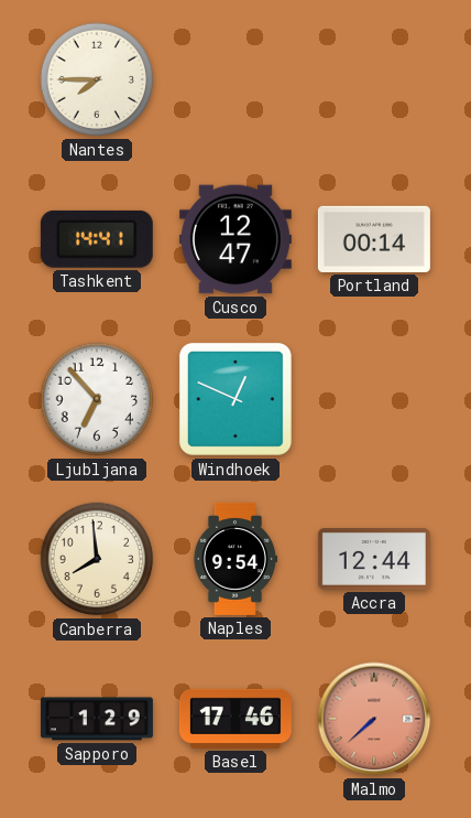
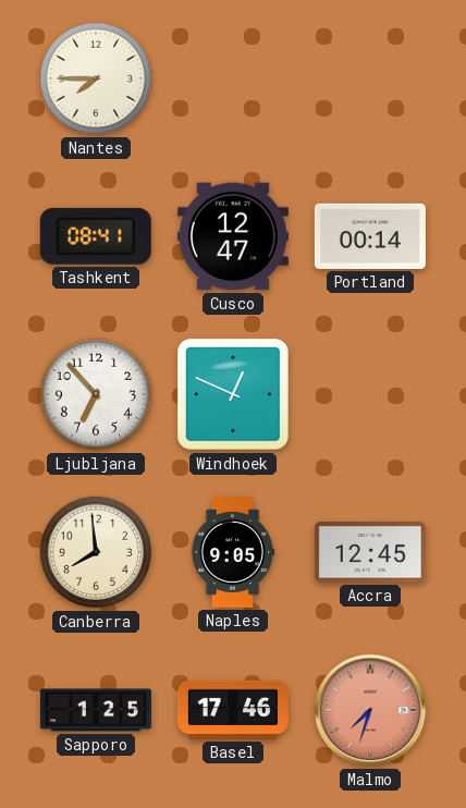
Tashkent: 14:41 -> 08:41
Naples: 9:54 -> 9:05
Accra: 12:44 -> 12:45
Sapporo: 1:29 -> 1:25
Malmo: 7:38 -> 7:33
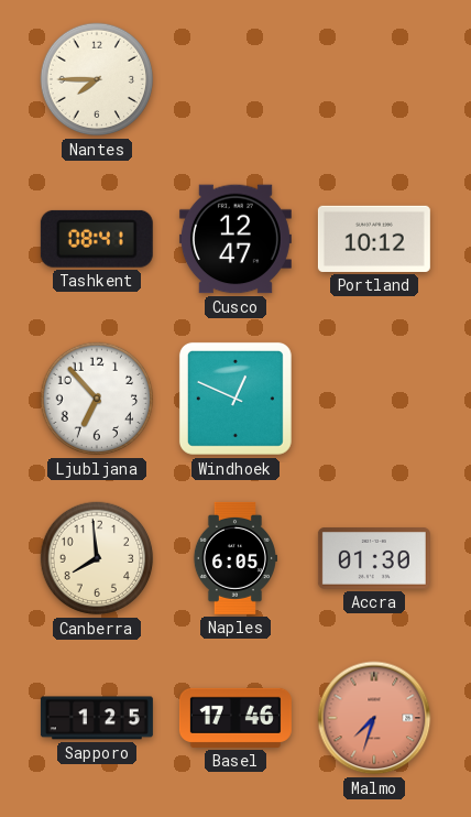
Portland: 00:14 -> 10:12
Naples: 9:05 -> 6:05
Accra: 12:45 -> 01:30
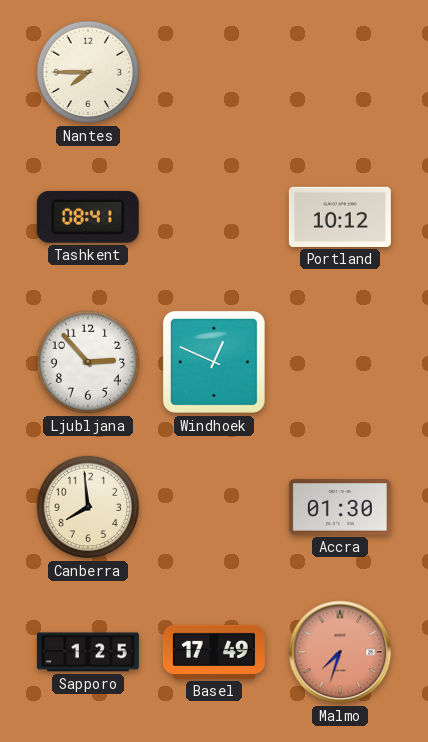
Cusco: 12:47 -> none
Ljubljana: 6:53 -> 2:53
Naples: 6:05 -> none
Basel: 17:46 -> 17:49
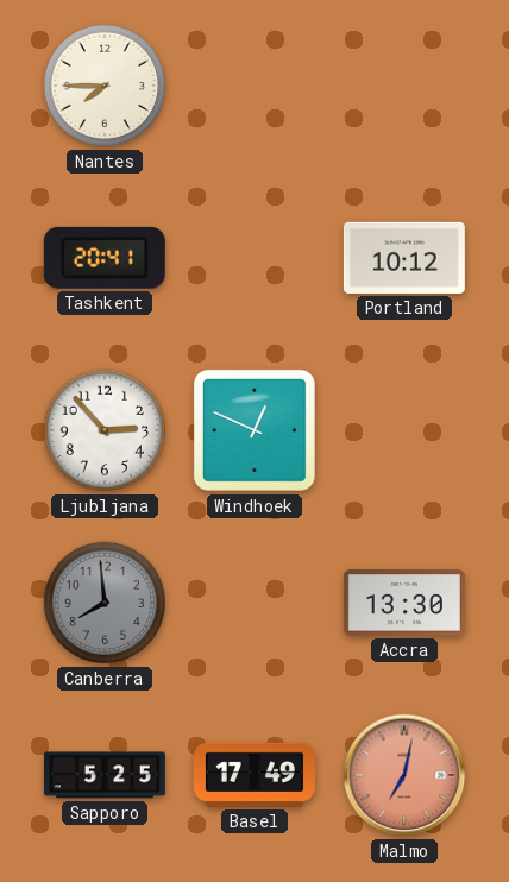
Tashkent: 08:41 -> 20:41
Canberra dial: cream -> grey
Accra: 01:30 -> 13:30
Sapporo: 1:25 -> 5:25
Malmo: 7:33 -> 7:02
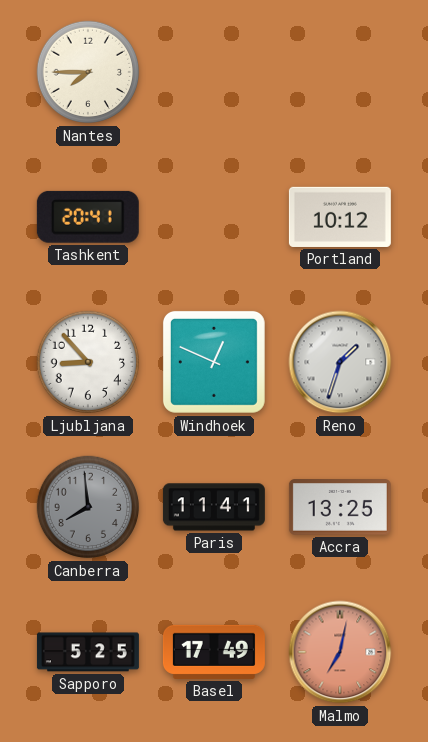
Ljubljana: 2:53 -> 8:53
Reno: none -> 1:33
Paris: none -> 11:41
Accra: 13:30 -> 13:25
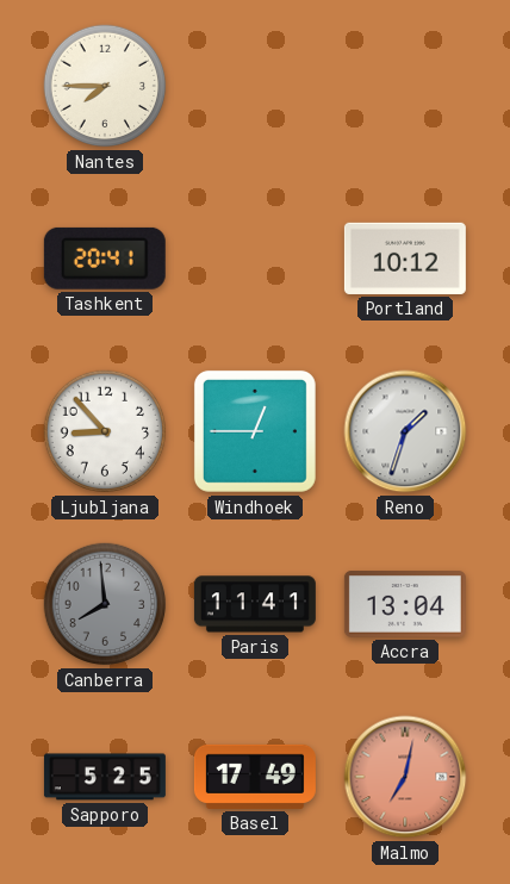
Windhoek: 12:49 -> 12:45
Accra: 13:25 -> 13:04
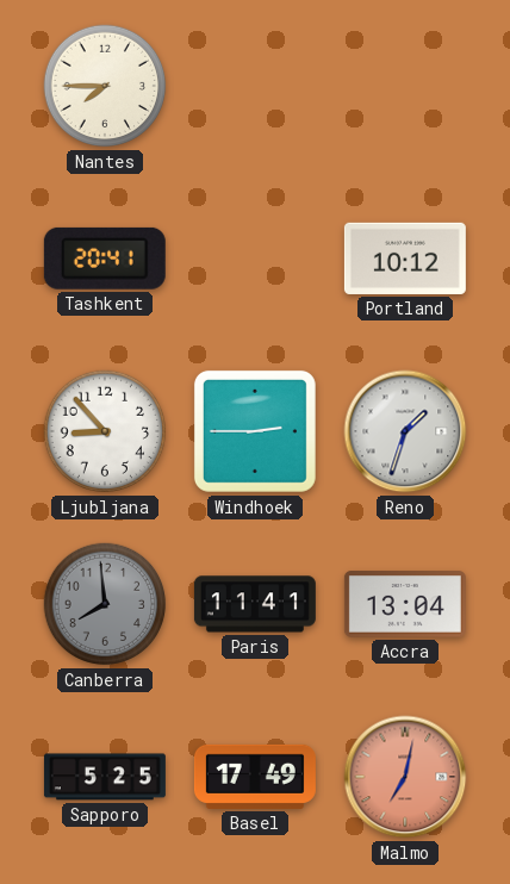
Windhoek: 12:45 -> 2:45
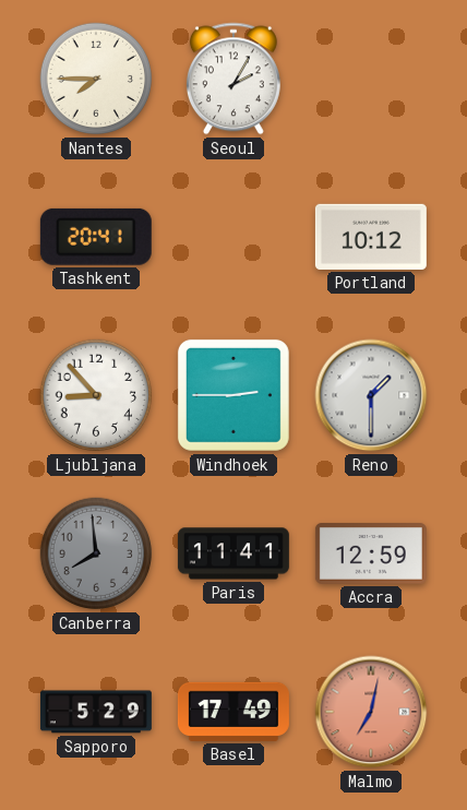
Seoul: none -> 2:05
Reno: 1:33 -> 1:30
Accra: 13:04 -> 12:59
Sapporo: 5:25 -> 5:29
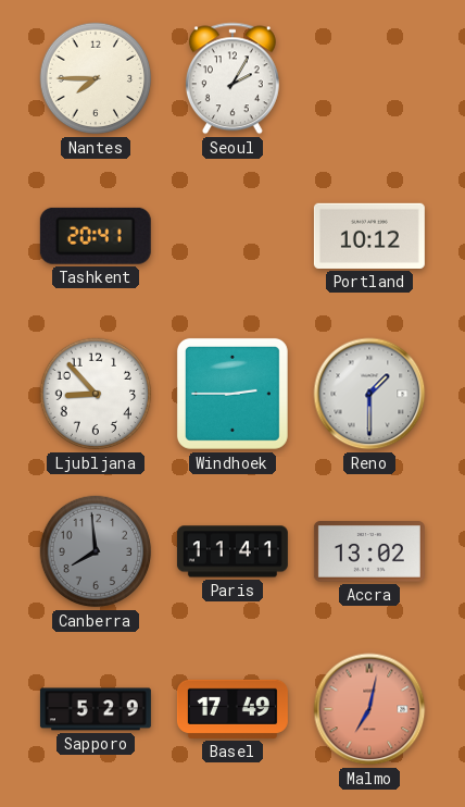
Accra: 12:59 -> 13:02
